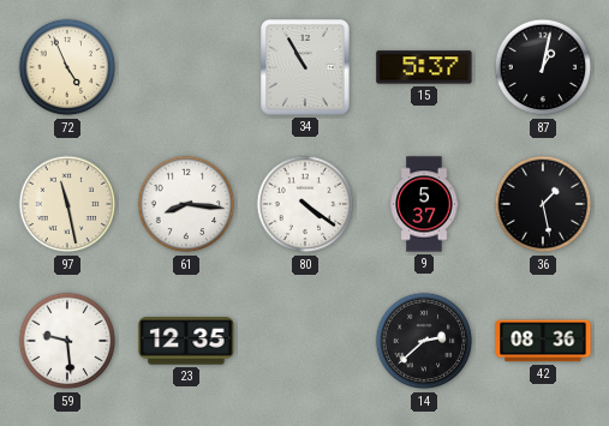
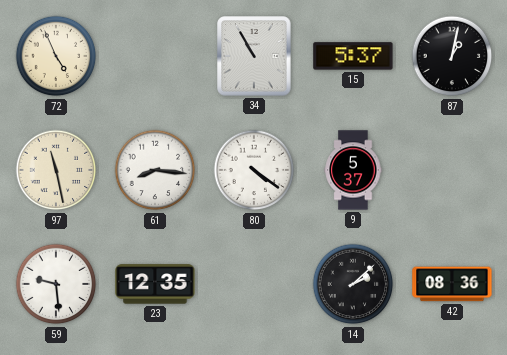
36: 1:28 -> none
14: 2:38 -> 2:08
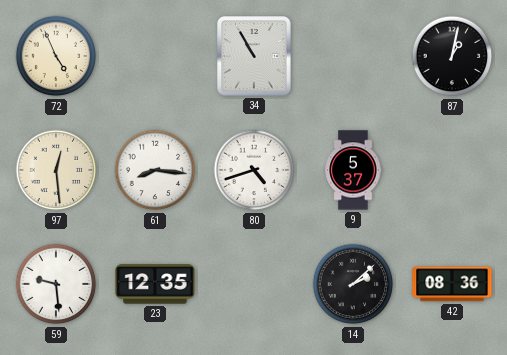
15: 5:37 -> none
97: 11:28 -> 12:29
80: 4:21 -> 4:42
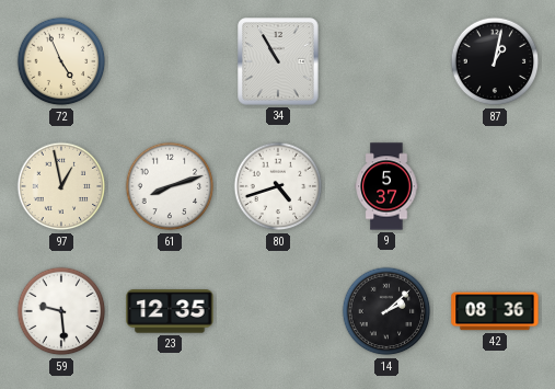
97: 12:29 -> 12:58
61: 8:16 -> 8:12
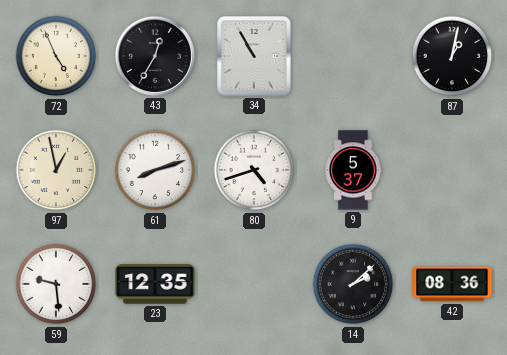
43: none -> 12:35
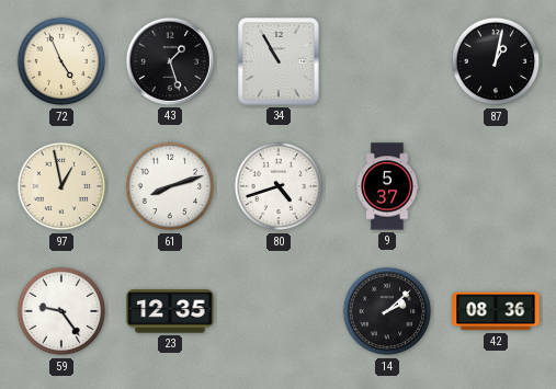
43: 12:35 -> 1:27
59: 9:29 -> 9:24
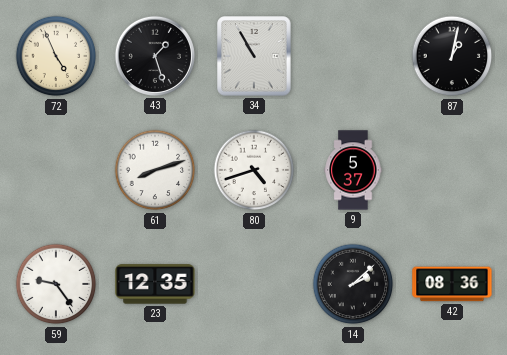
97: 12:58 -> none
